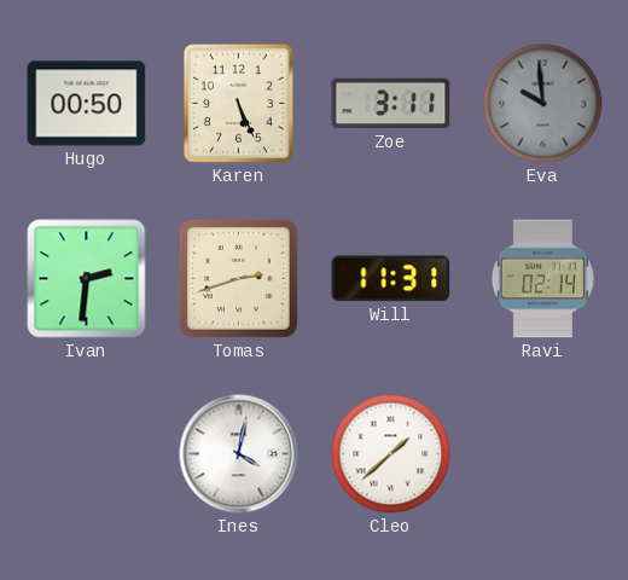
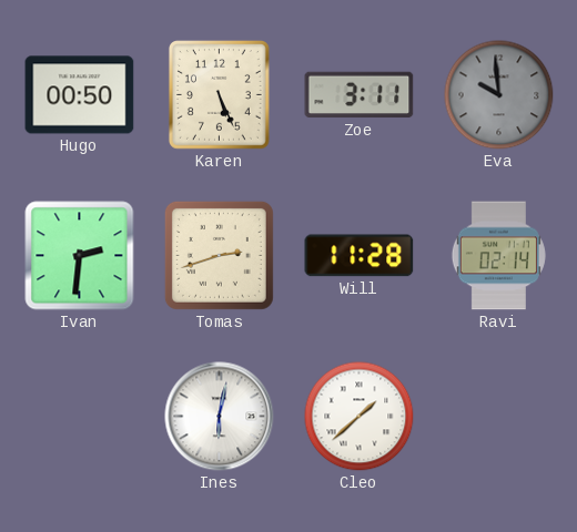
Will: 11:31 -> 11:28
Ines: 4:02 -> 6:02
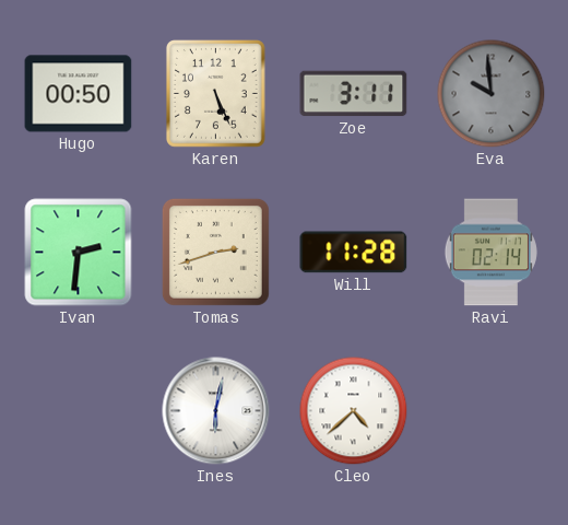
Cleo: 1:38 -> 4:38
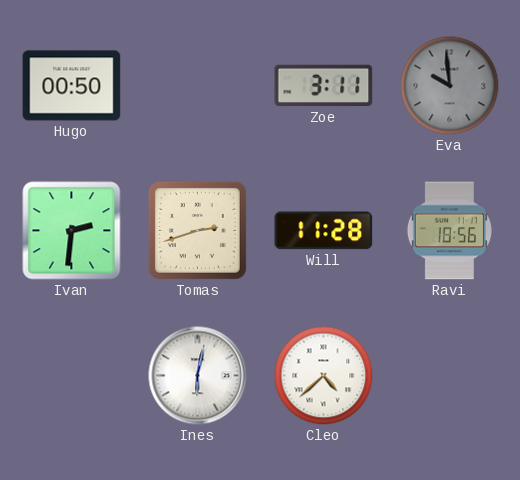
Karen: 5:26 -> none
Ravi: 02:14 -> 18:56
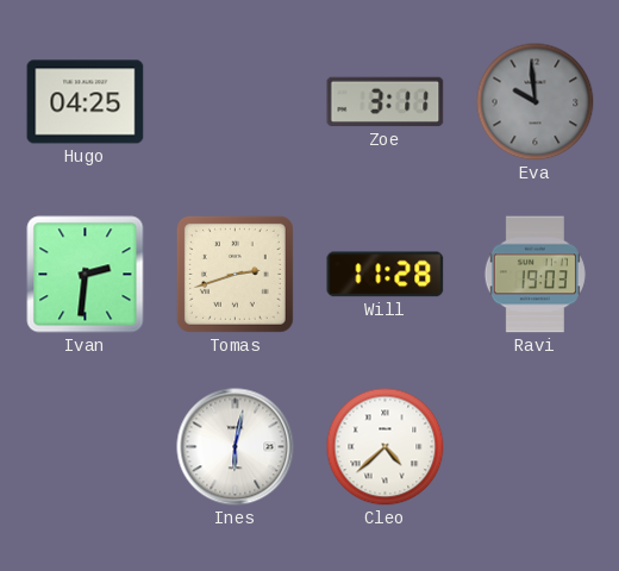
Hugo: 00:50 -> 04:25
Ravi: 18:56 -> 19:03
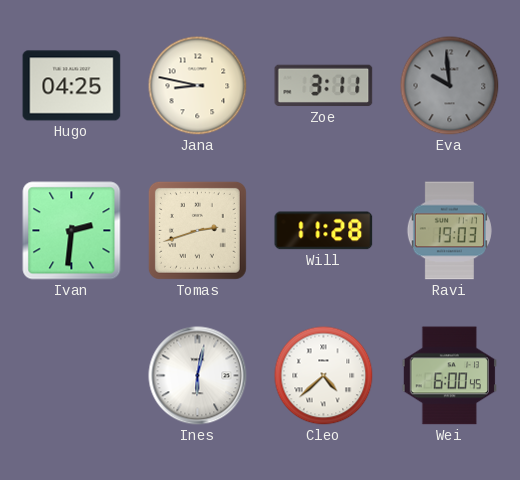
Jana: none -> 8:47
Wei: none -> 6:00
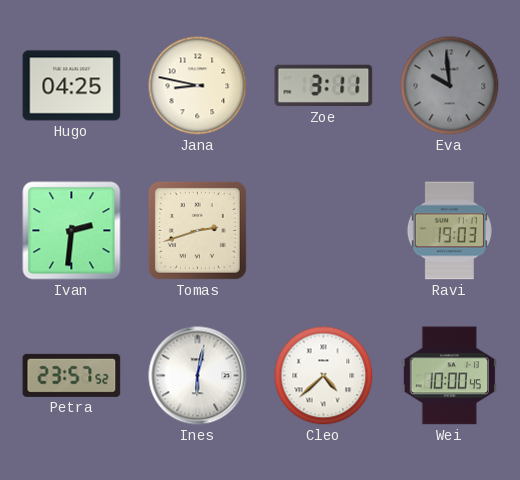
Will: 11:28 -> none
Petra: none -> 23:57
Wei: 6:00 -> 10:00
